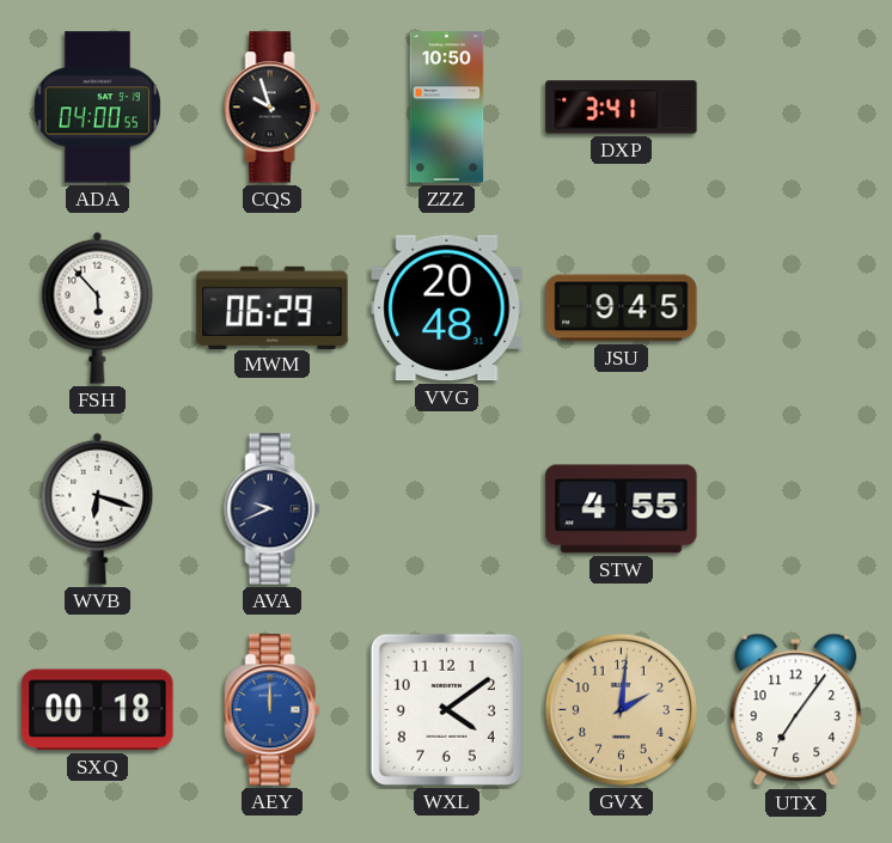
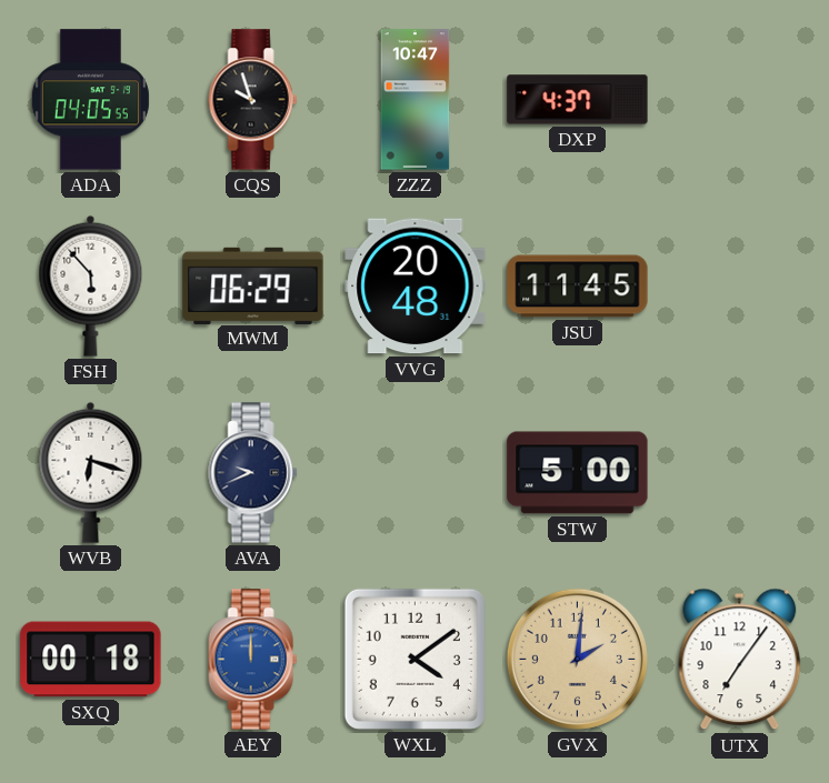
ADA: 04:00 -> 04:05
ZZZ: 10:50 -> 10:47
DXP: 3:41 -> 4:37
JSU: 9:45 -> 11:45
STW: 4:55 -> 5:00
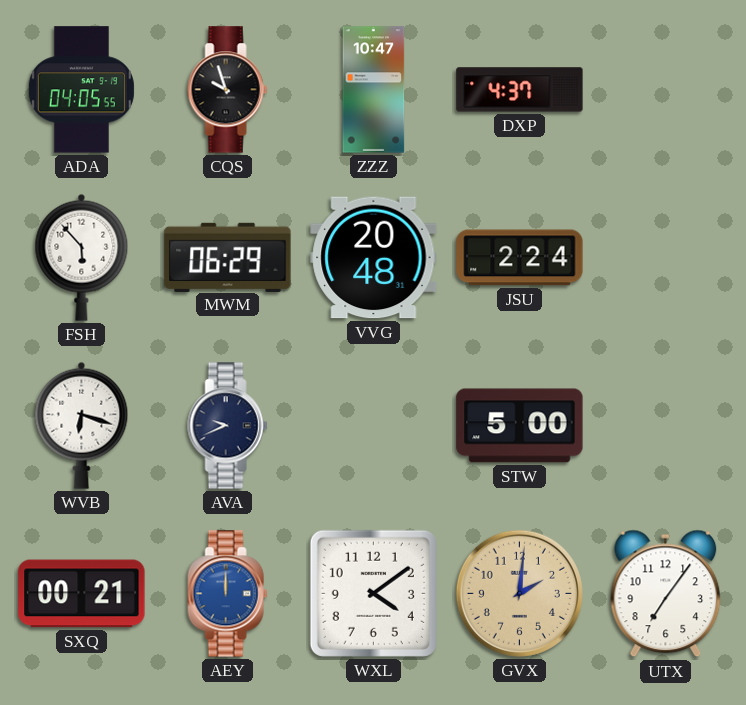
JSU: 11:45 -> 2:24
SXQ: 00:18 -> 00:21
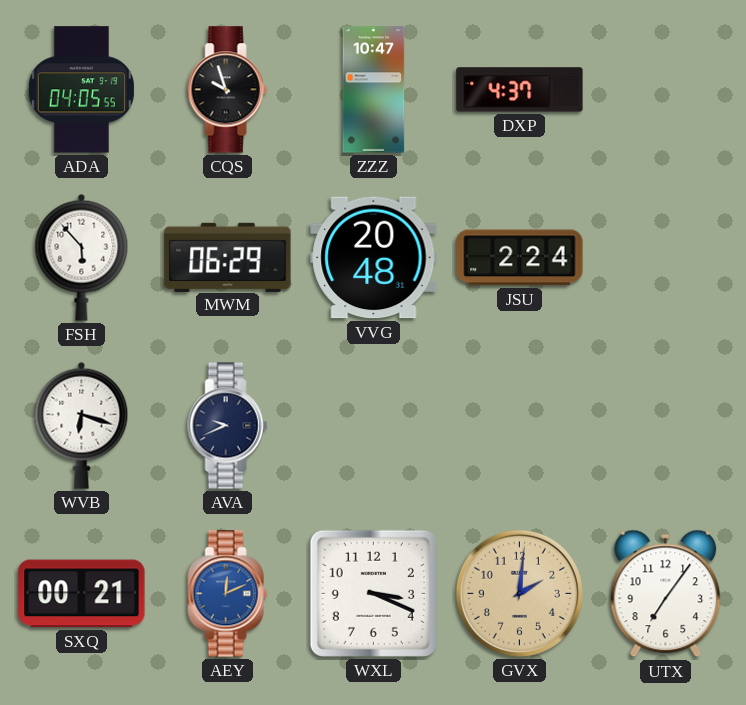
STW: 5:00 -> none
AEY: 12:00 -> 12:11
WXL: 4:09 -> 3:19
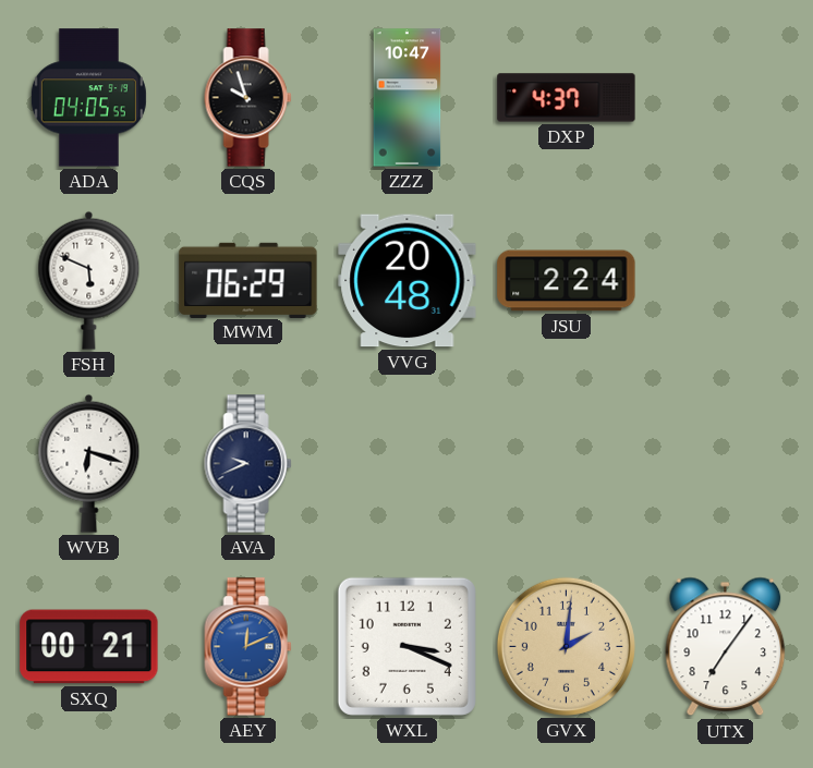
FSH: 5:53 -> 5:49
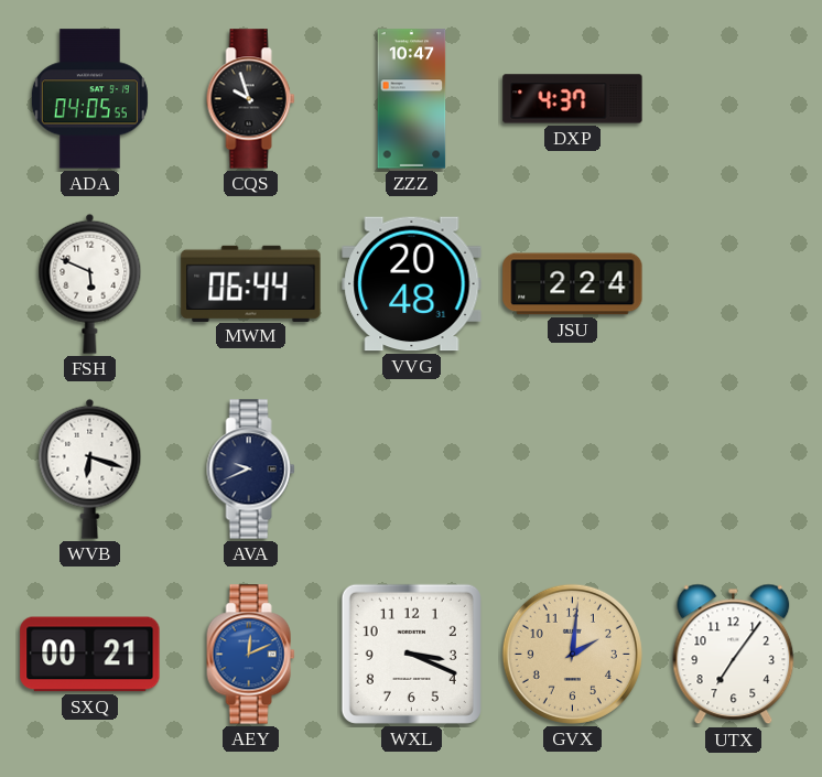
MWM: 06:29 -> 06:44
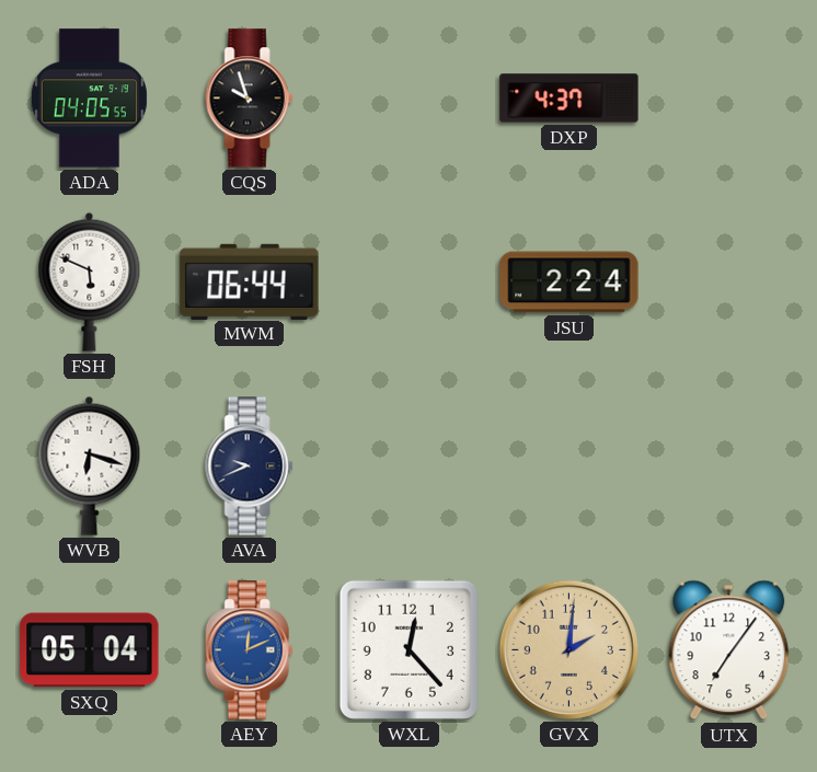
ZZZ: 10:47 -> none
VVG: 20:48 -> none
SXQ: 00:21 -> 05:04
WXL: 3:19 -> 12:23
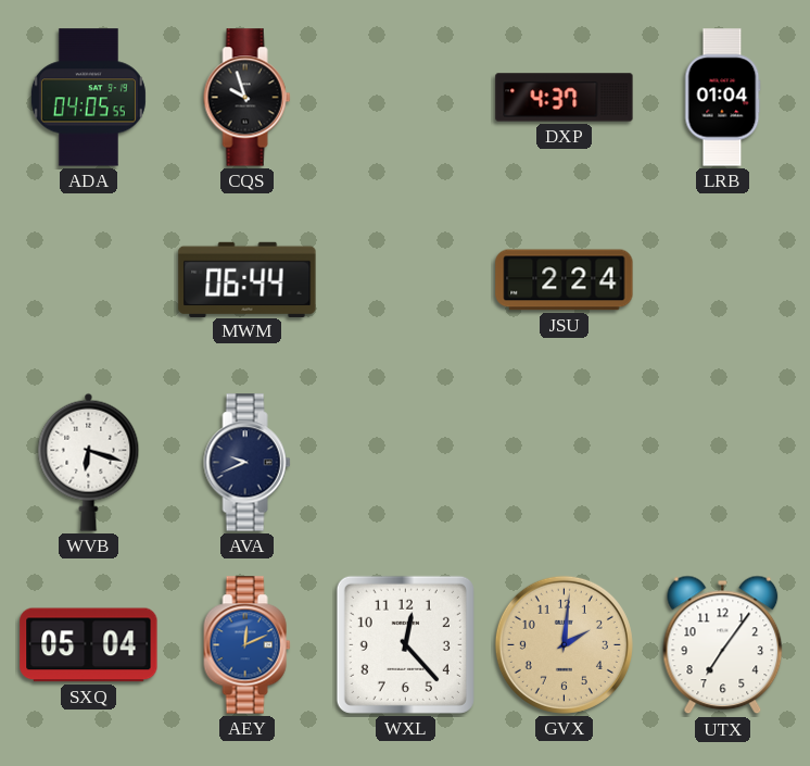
LRB: none -> 01:04
FSH: 5:49 -> none
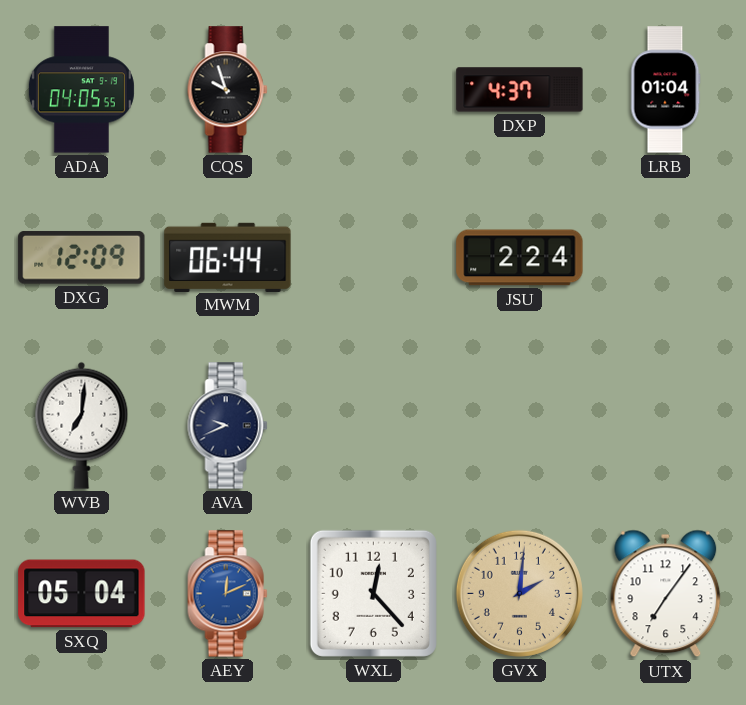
DXG: none -> 12:09
WVB: 6:18 -> 7:01
